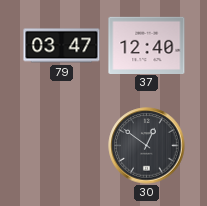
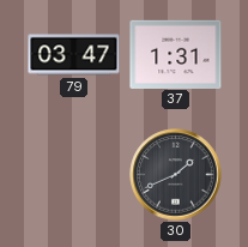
37: 12:40 -> 1:31
30: 12:51 -> 1:41
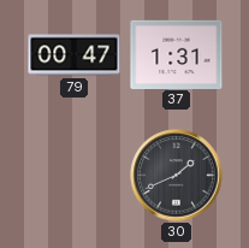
79: 03:47 -> 00:47
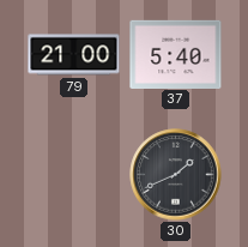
79: 00:47 -> 21:00
37: 1:31 -> 5:40
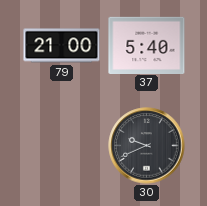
30: 1:41 -> 9:41
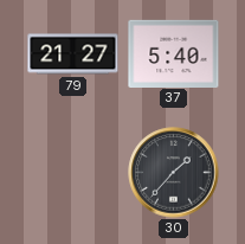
79: 21:00 -> 21:27
30: 9:41 -> 1:37
